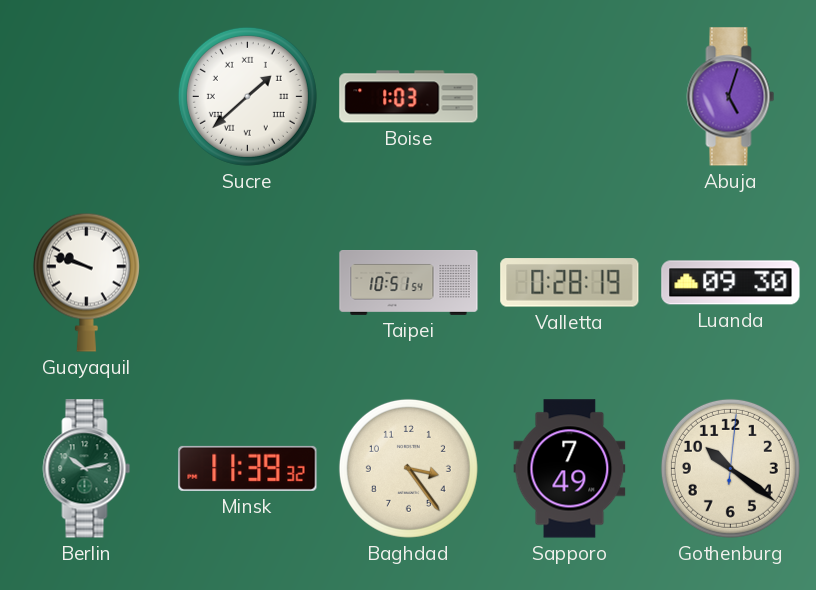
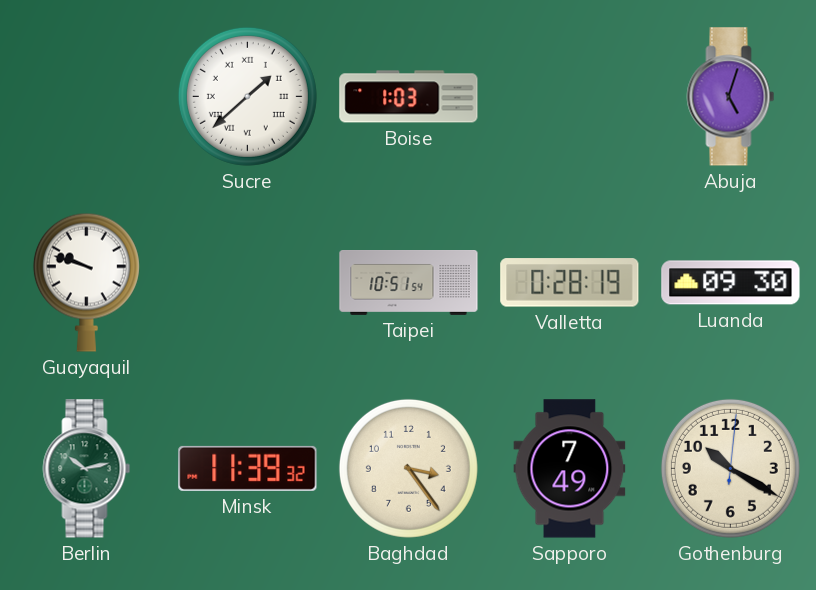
Gothenburg: 10:21 -> 10:20
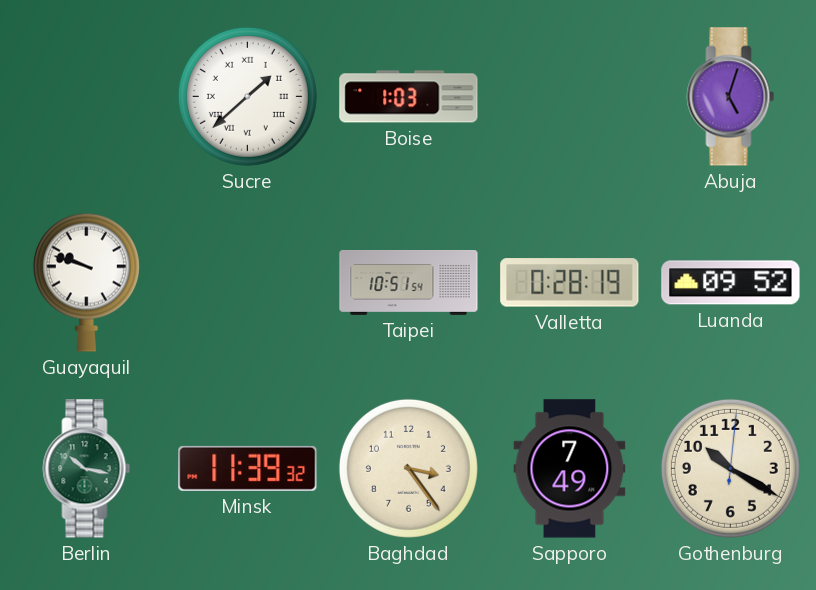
Luanda: 09:30 -> 09:52
Berlin: 10:13 -> 10:17
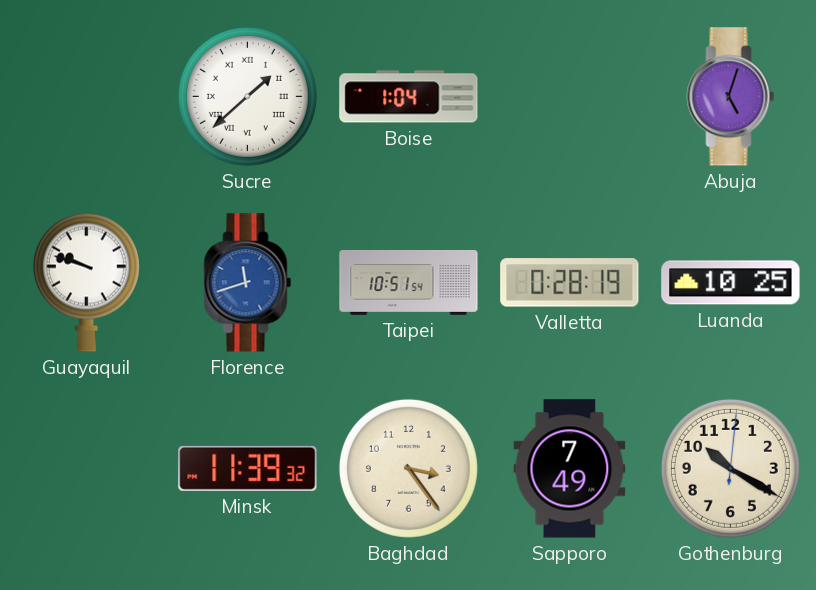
Boise: 1:03 -> 1:04
Florence: none -> 11:42
Luanda: 09:52 -> 10:25
Berlin: 10:17 -> none
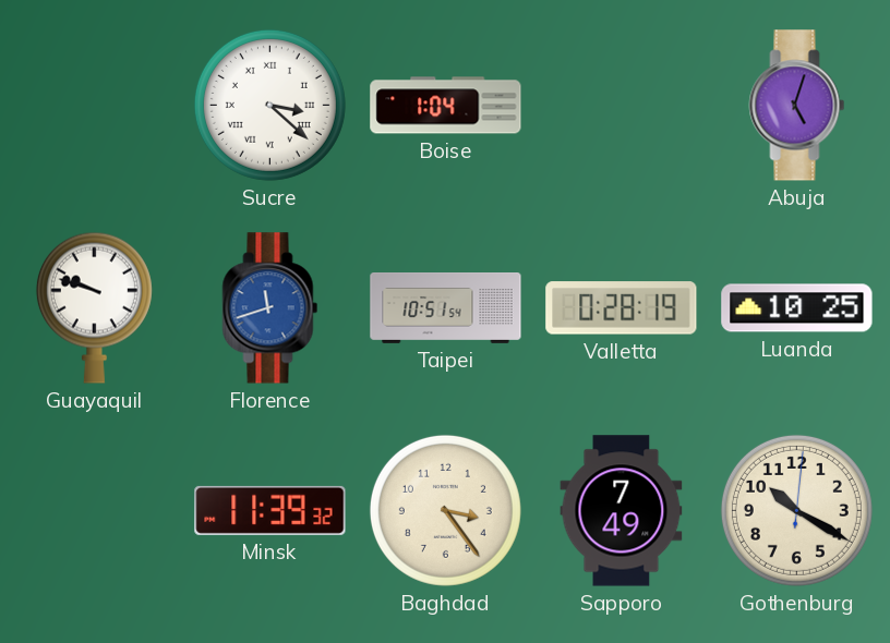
Sucre: 1:38 -> 3:22
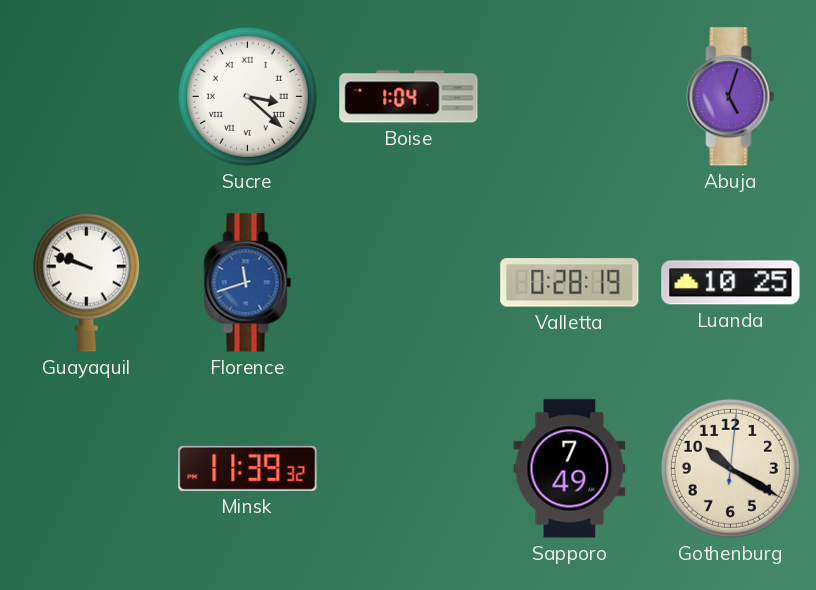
Taipei: 10:51 -> none
Baghdad: 3:24 -> none
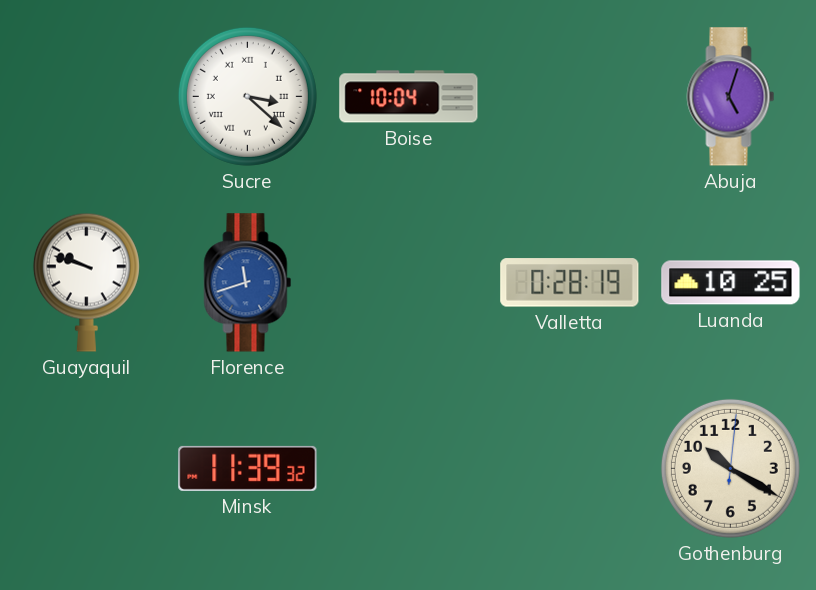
Boise: 1:04 -> 10:04
Sapporo: 7:49 -> none
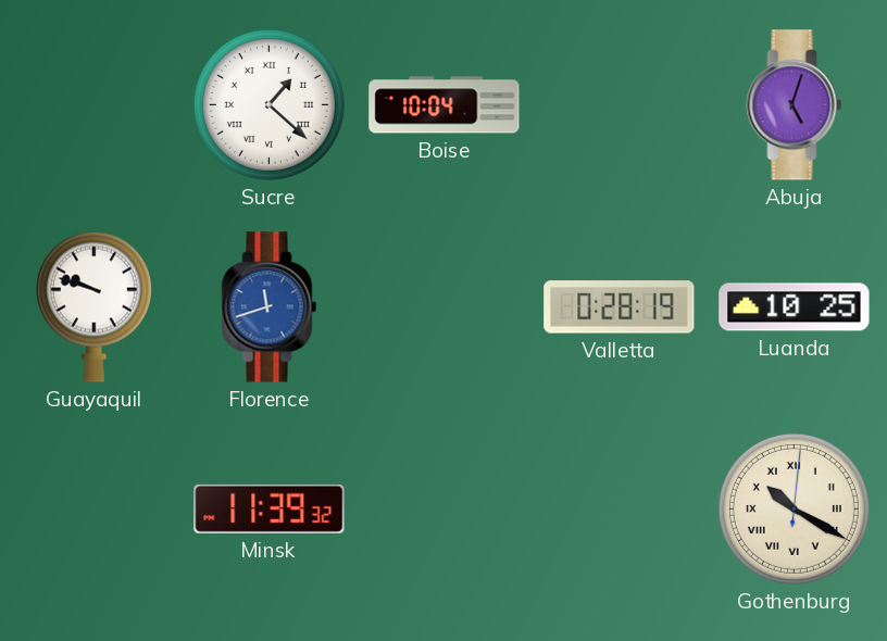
Sucre: 3:22 -> 1:22
Gothenburg numerals: Arabic -> Roman
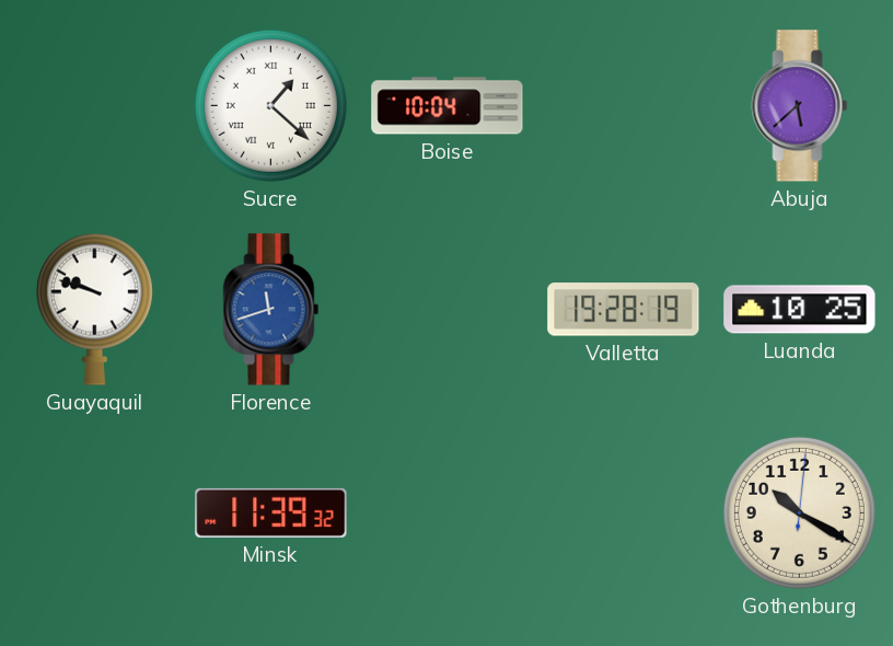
Abuja: 5:03 -> 5:38
Valletta: 0:28 -> 19:28
Gothenburg numerals: Roman -> Arabic
